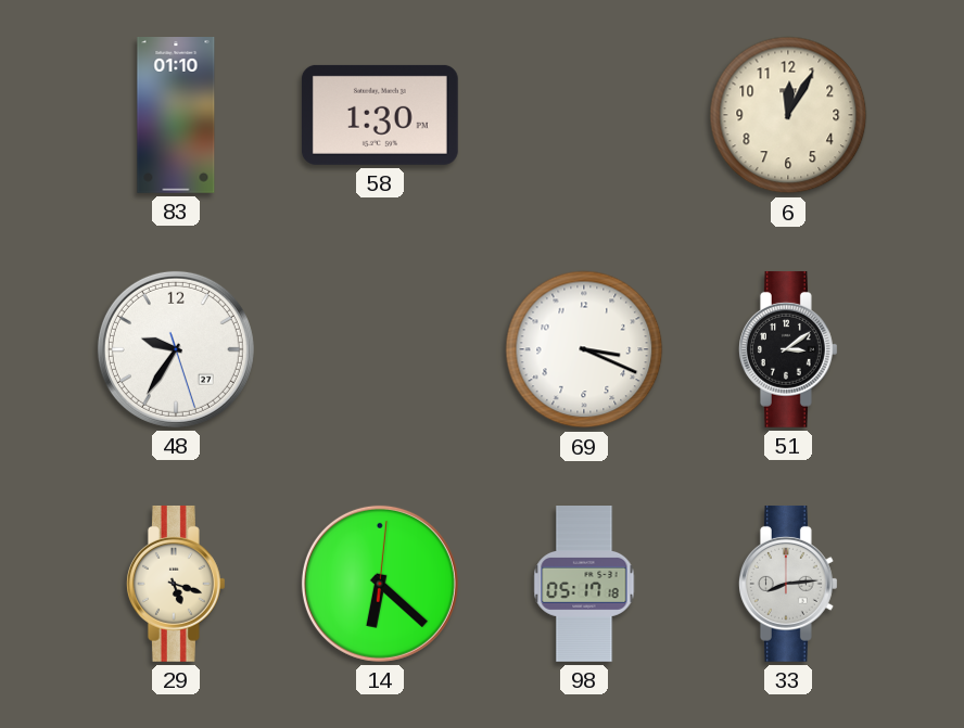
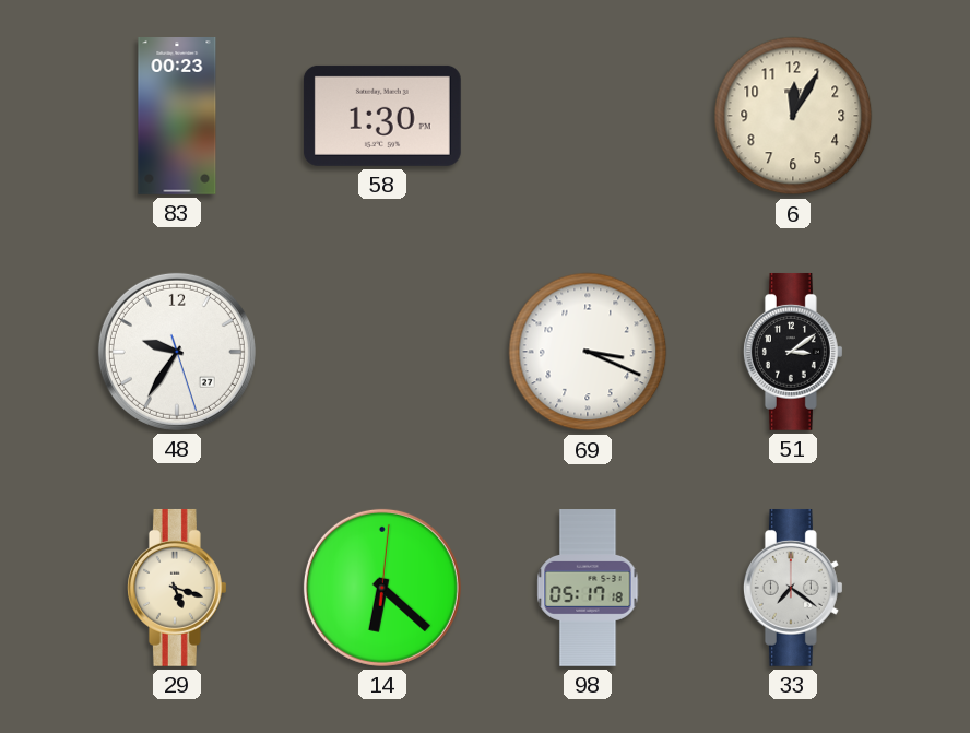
83: 01:10 -> 00:23
33: 8:14 -> 7:21
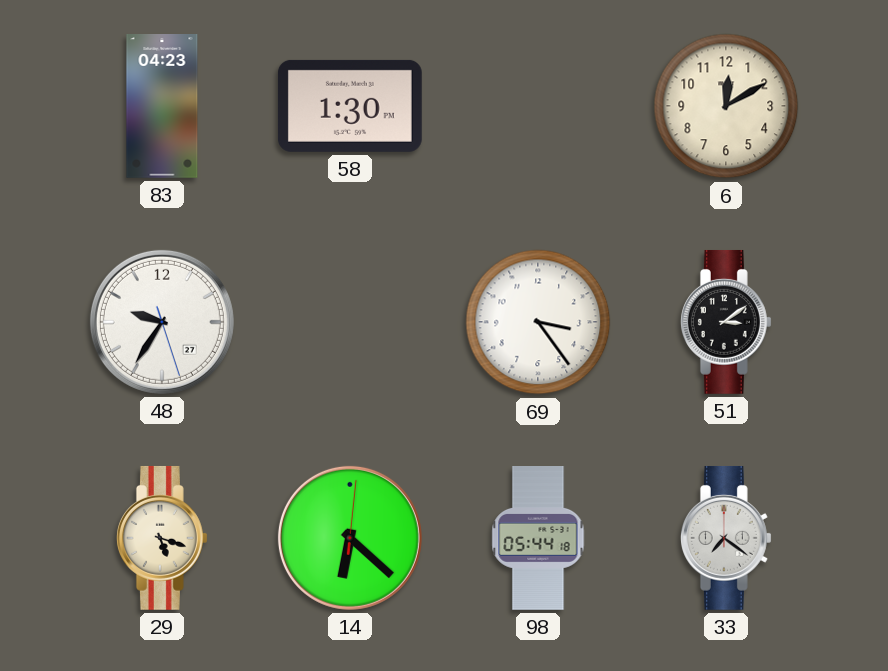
83: 00:23 -> 04:23
6: 12:05 -> 12:10
69: 3:19 -> 3:24
98: 05:17 -> 05:44
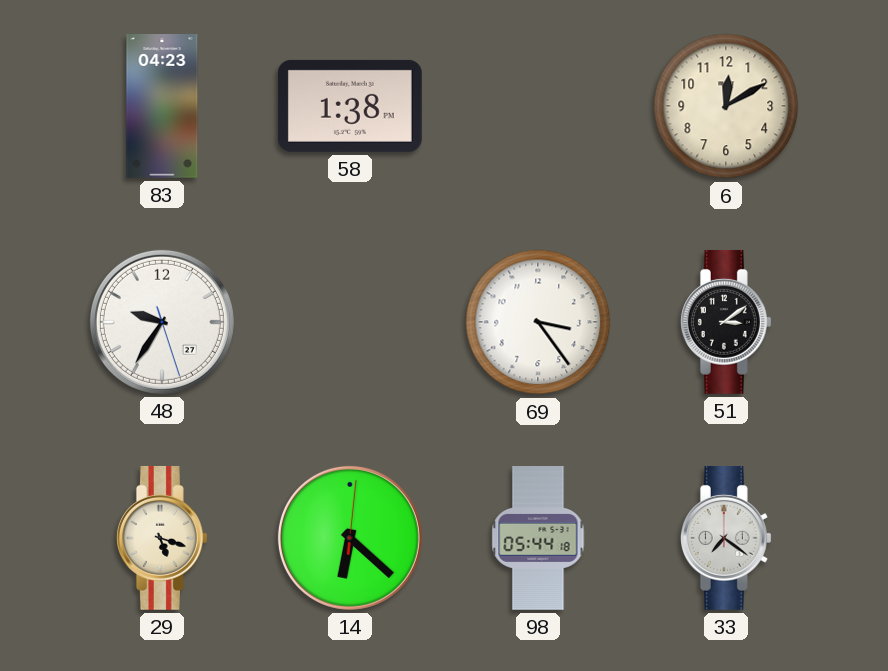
58: 1:30 -> 1:38
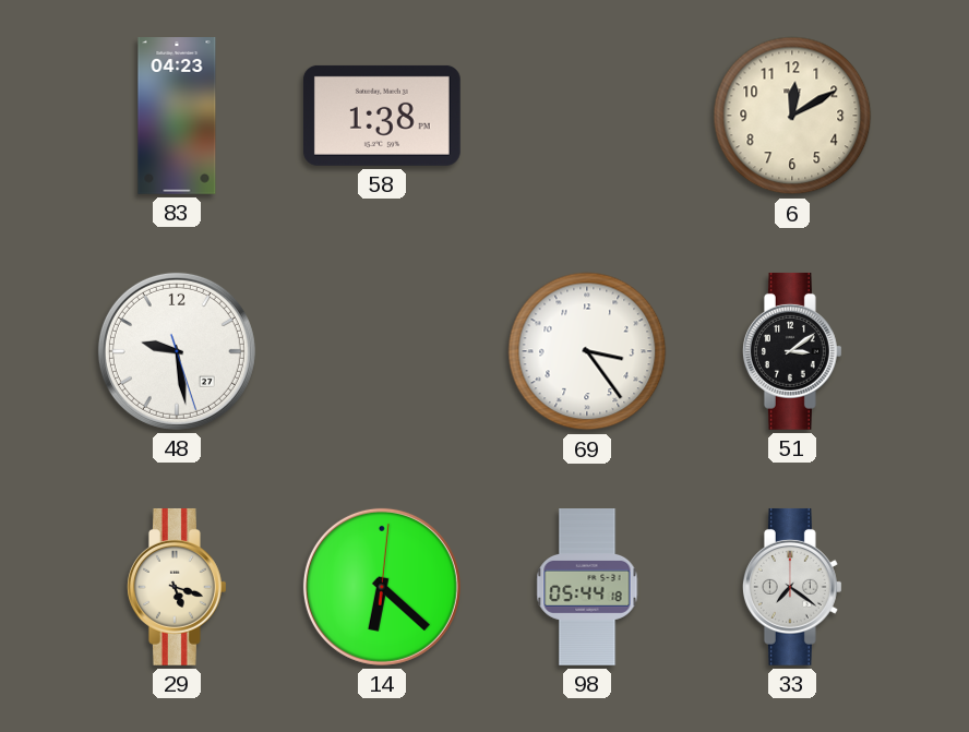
48: 9:35 -> 9:28
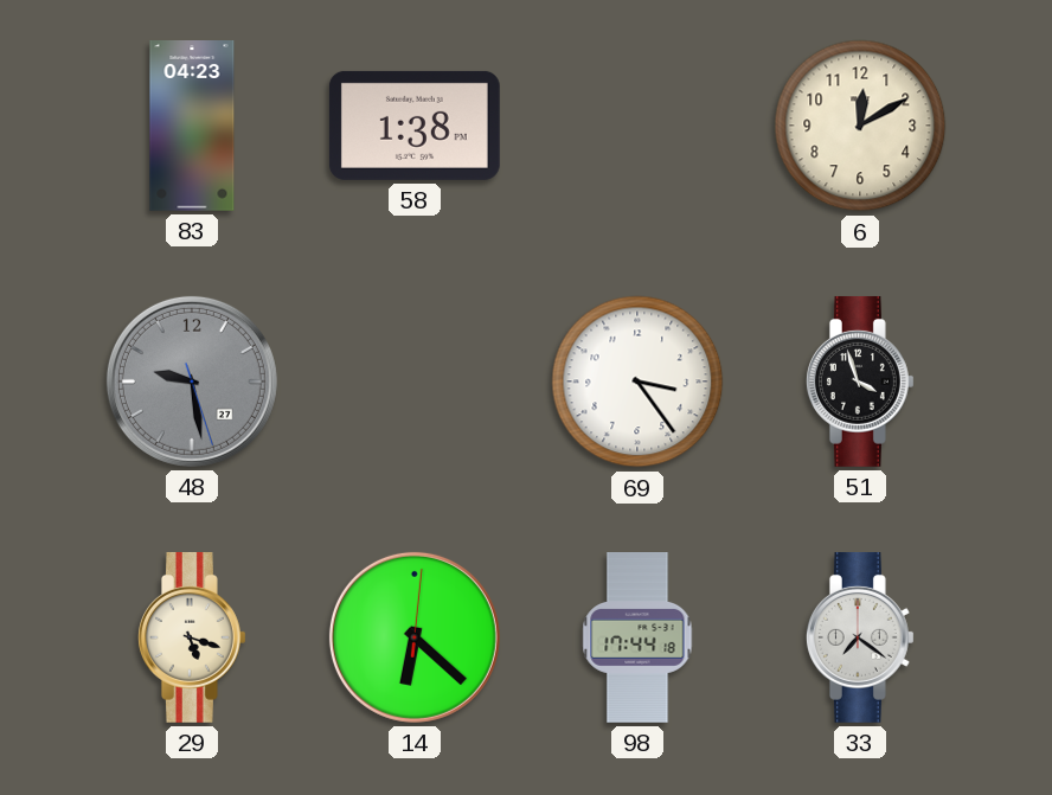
48 dial: white -> grey
51: 3:09 -> 3:57
98: 05:44 -> 17:44
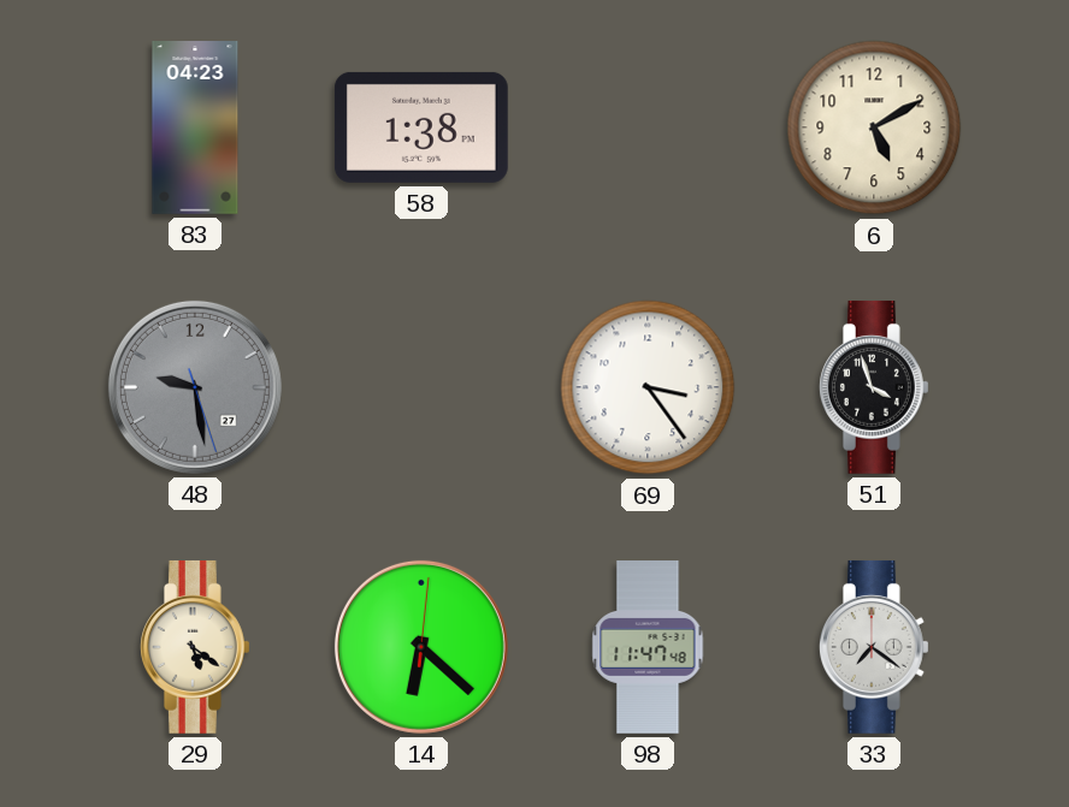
6: 12:10 -> 5:10
29: 5:18 -> 5:21
98: 17:44 -> 11:47
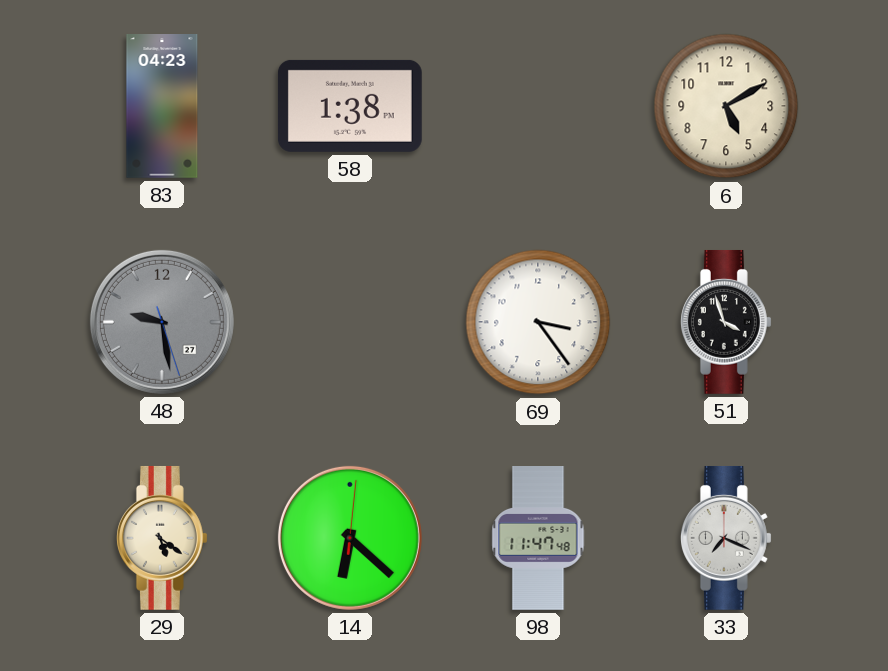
33: 7:21 -> 7:19
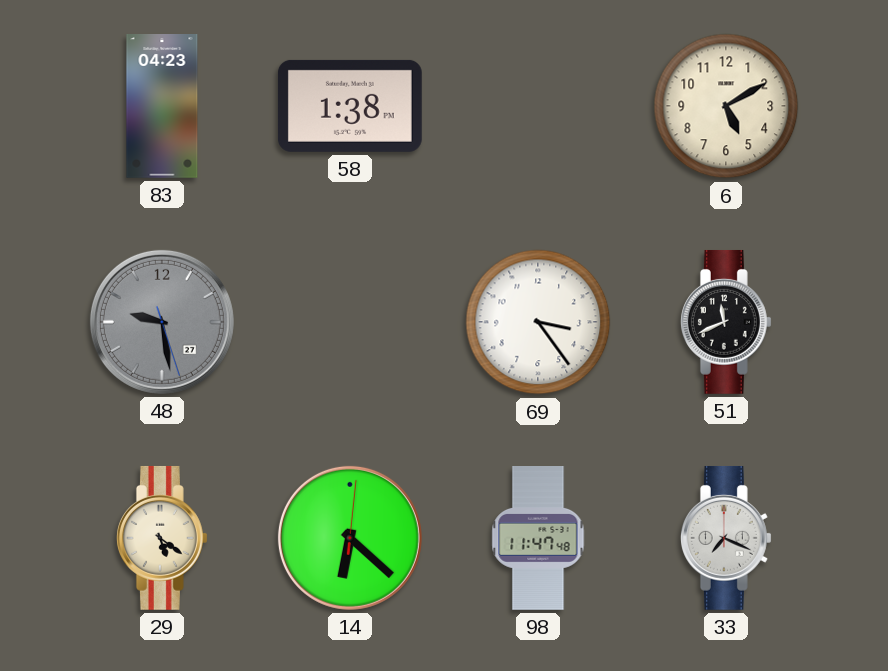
51: 3:57 -> 11:41
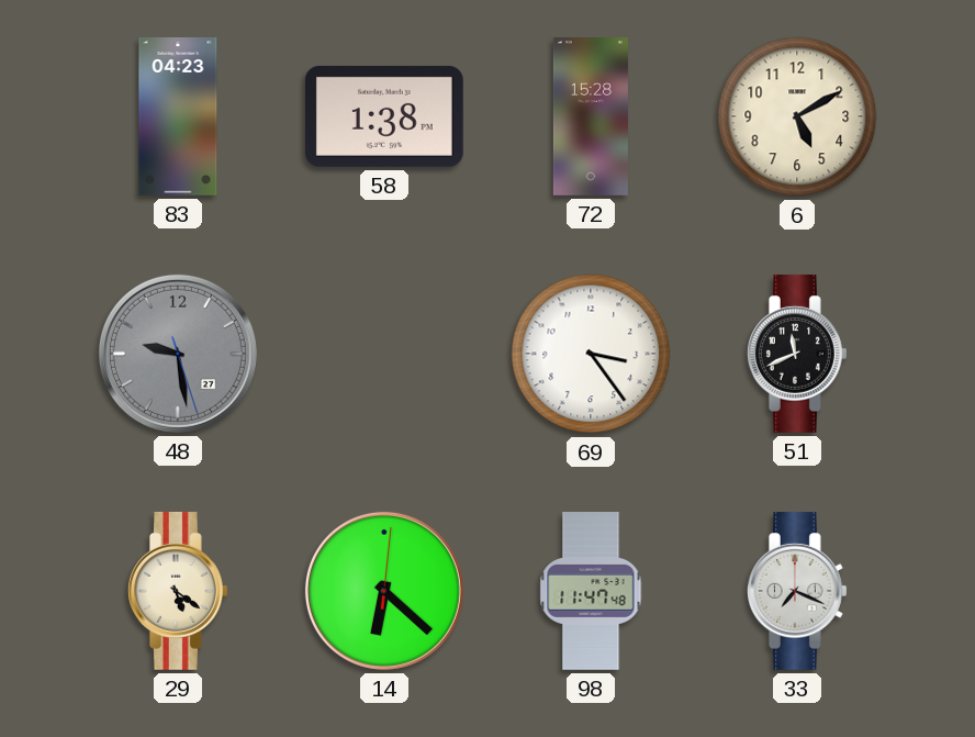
72: none -> 15:28
